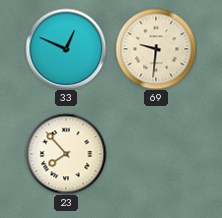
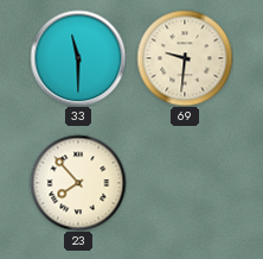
33: 12:49 -> 11:30
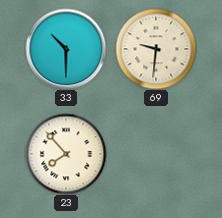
33: 11:30 -> 10:30
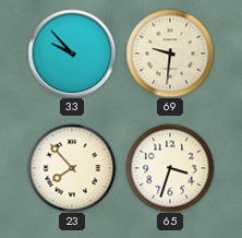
33: 10:30 -> 9:53
65: none -> 3:33
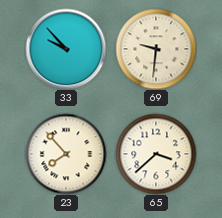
65: 3:33 -> 3:38
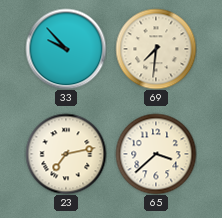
69: 9:31 -> 7:31
23: 7:53 -> 7:13
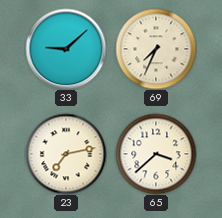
33: 9:53 -> 9:08
69: 7:31 -> 7:34
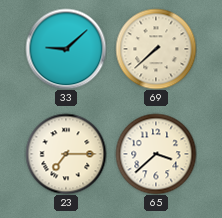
69: 7:34 -> 7:38
23: 7:13 -> 7:15
